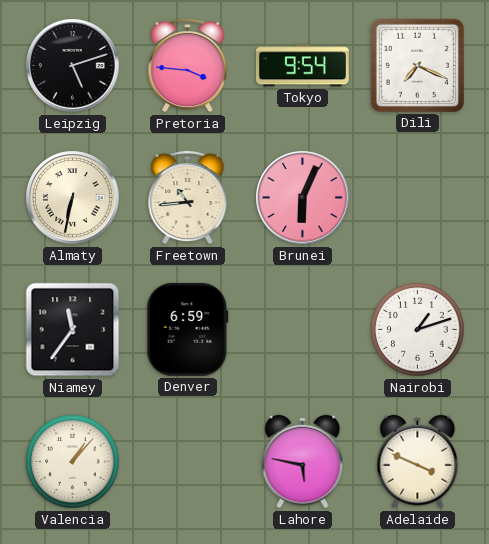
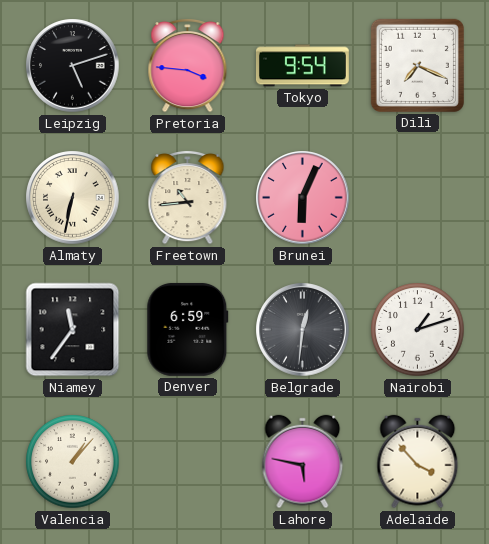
Belgrade: none -> 12:31
Adelaide: 3:49 -> 3:53
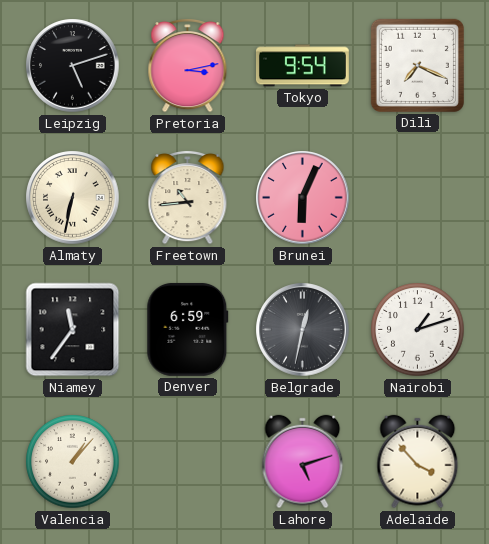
Pretoria: 3:46 -> 3:13
Belgrade: 12:31 -> 12:32
Lahore: 5:47 -> 5:12
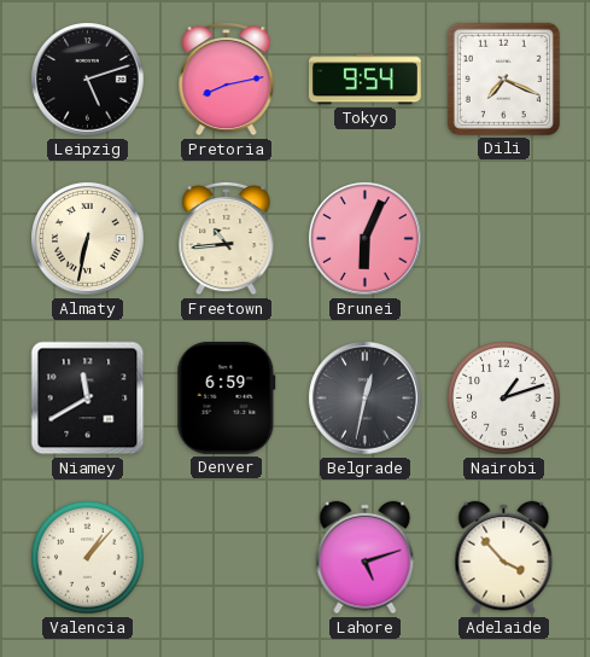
Pretoria: 3:13 -> 8:13
Niamey: 11:36 -> 11:40
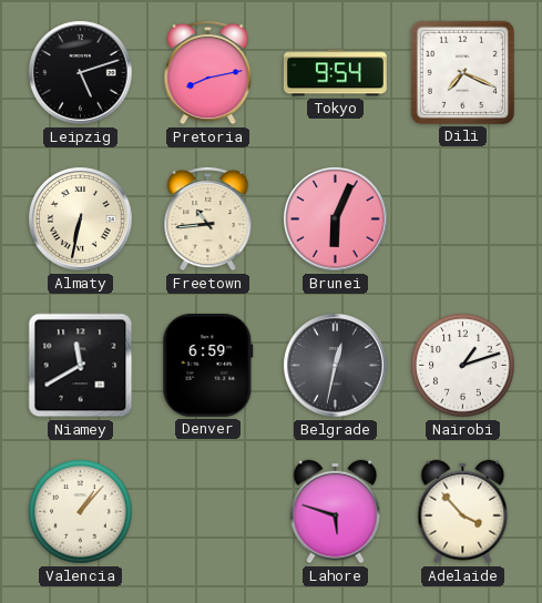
Lahore: 5:12 -> 5:48
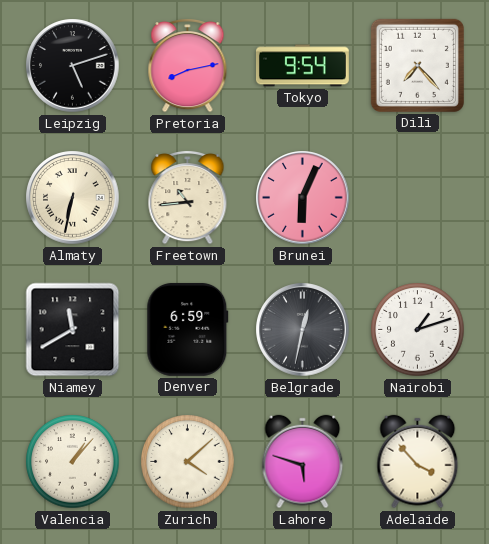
Dili: 7:19 -> 7:23
Zurich: none -> 4:08
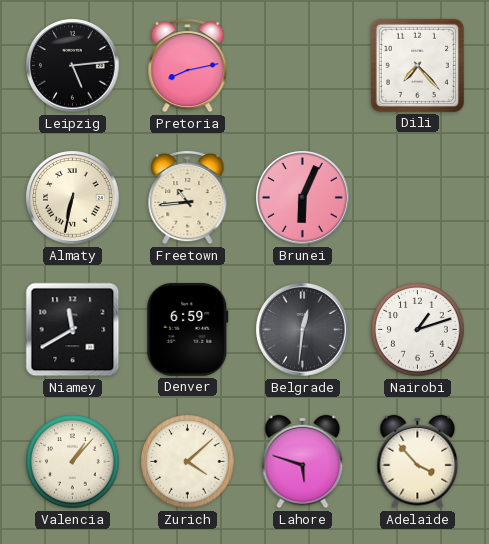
Leipzig: 5:12 -> 5:14
Tokyo: 9:54 -> none
Belgrade: 12:32 -> 12:31
